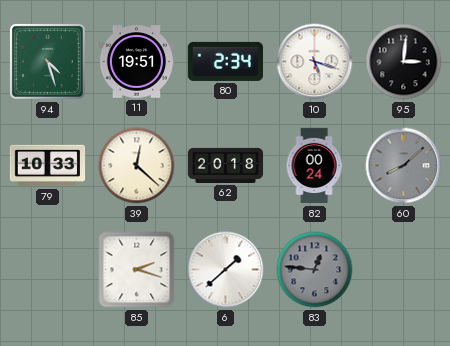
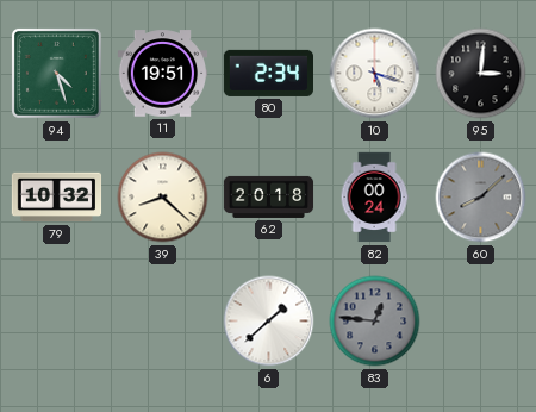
79: 10:33 -> 10:32
39: 12:22 -> 8:22
85: 2:18 -> none
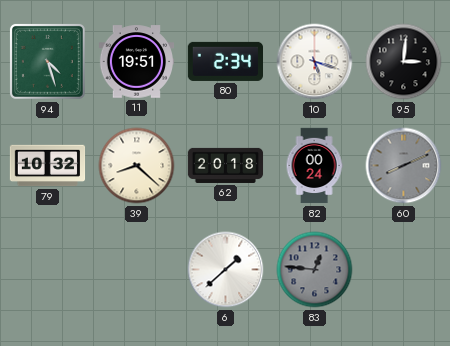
60: 8:08 -> 8:11
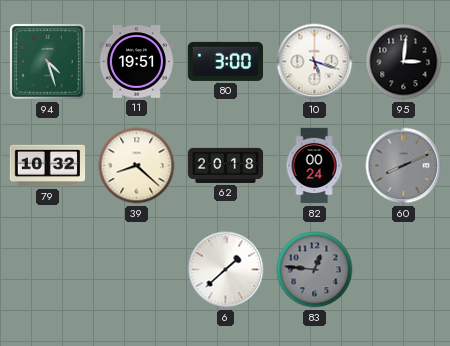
80: 2:34 -> 3:00
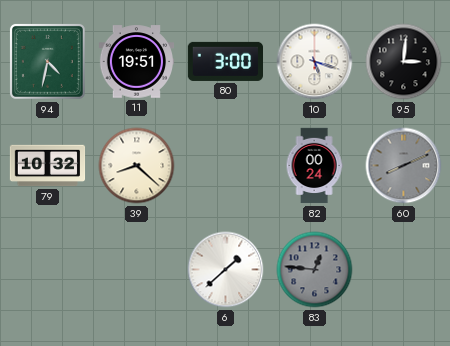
94: 4:27 -> 4:32
62: 20:18 -> none
